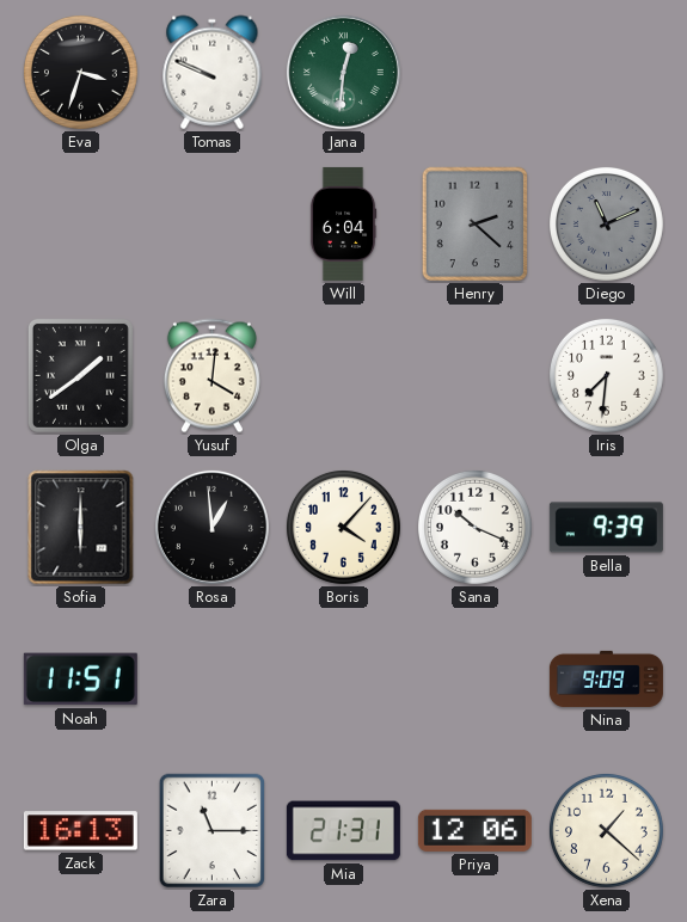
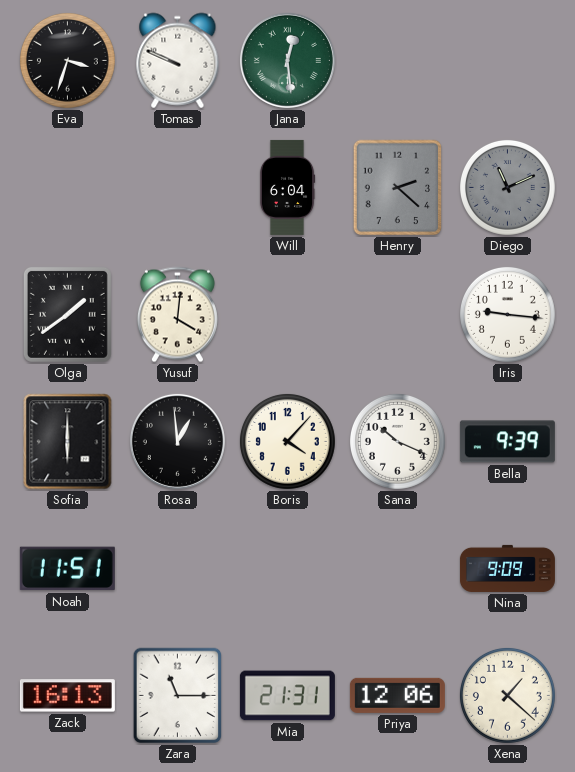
Jana: 12:31 -> 12:29
Iris: 7:31 -> 9:16
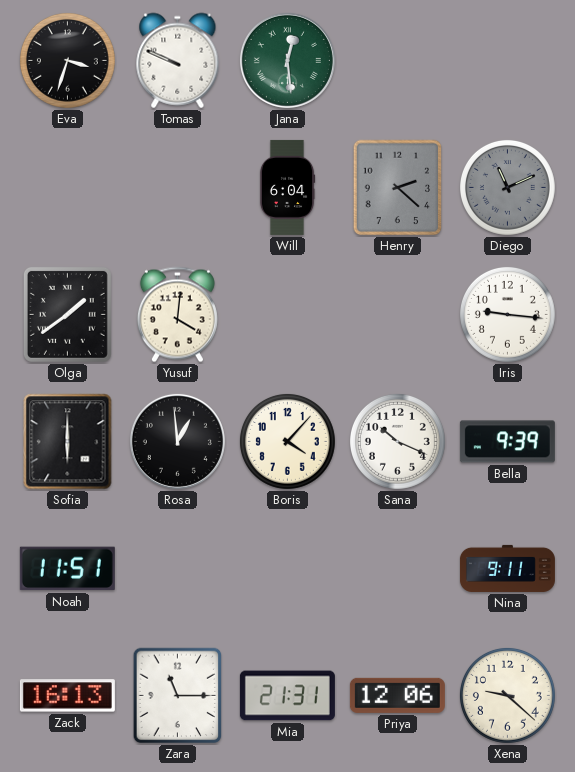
Nina: 9:09 -> 9:11
Xena: 1:22 -> 9:22
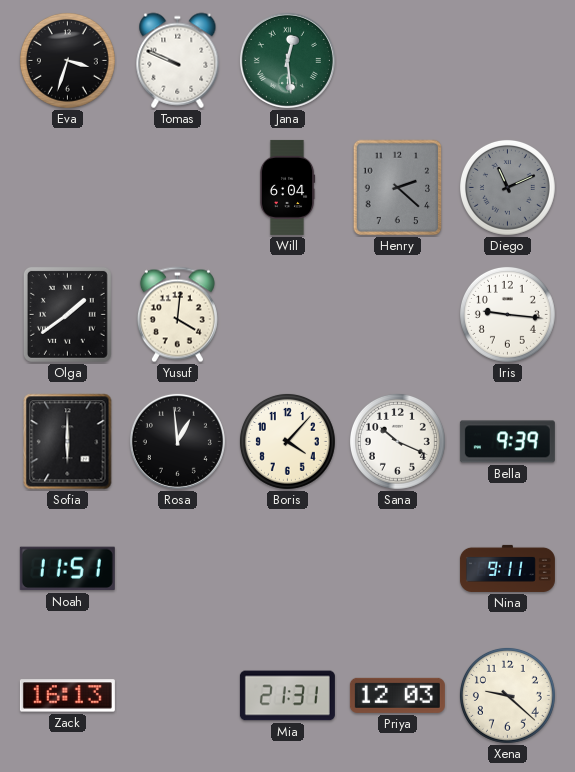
Zara: 11:15 -> none
Priya: 12:06 -> 12:03
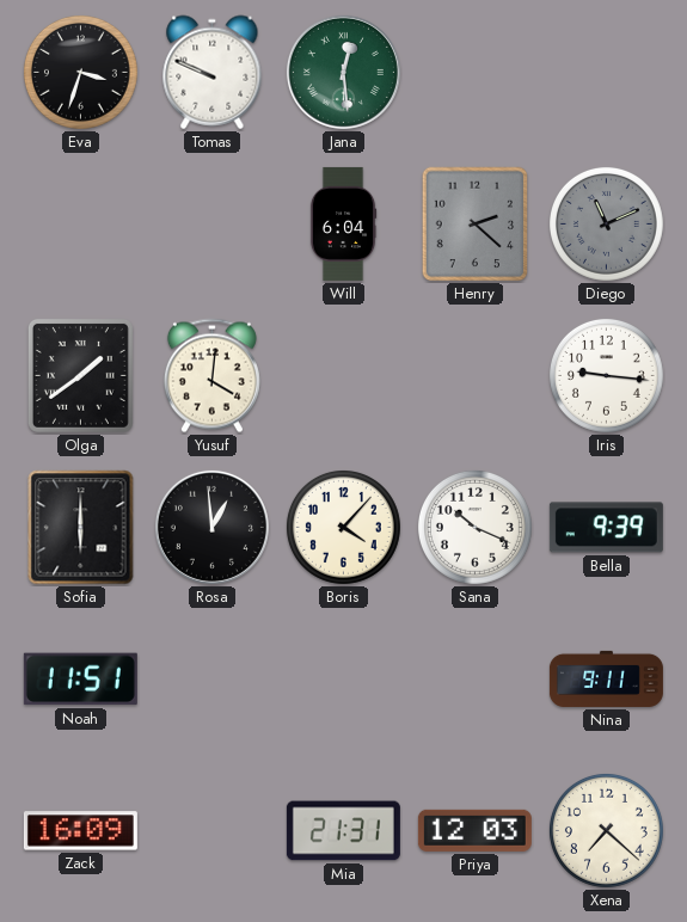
Zack: 16:13 -> 16:09
Xena: 9:22 -> 7:22
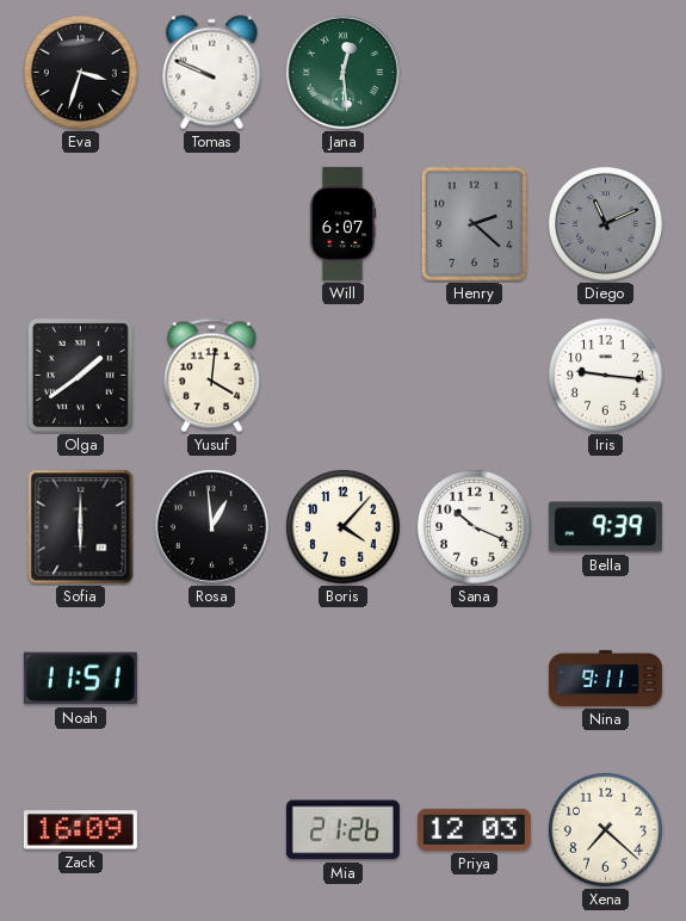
Will: 6:04 -> 6:07
Mia: 21:31 -> 21:26
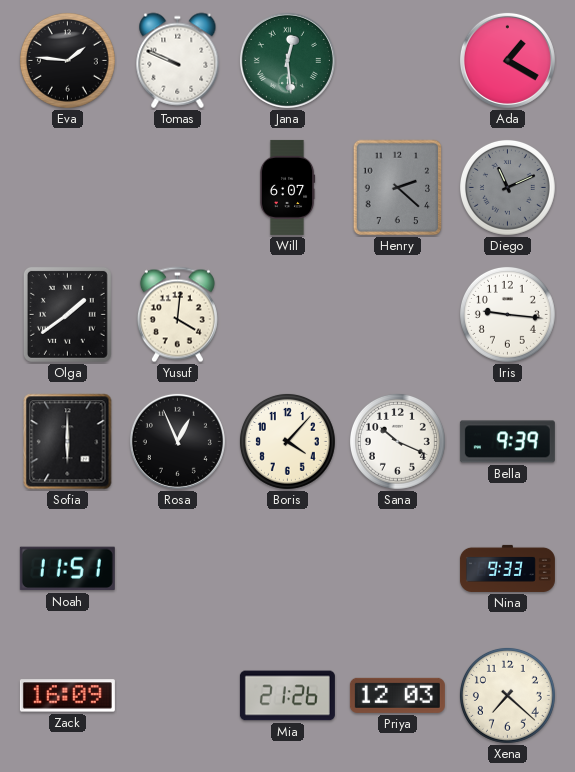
Eva: 3:33 -> 1:46
Ada: none -> 1:20
Rosa: 12:59 -> 12:56
Nina: 9:11 -> 9:33
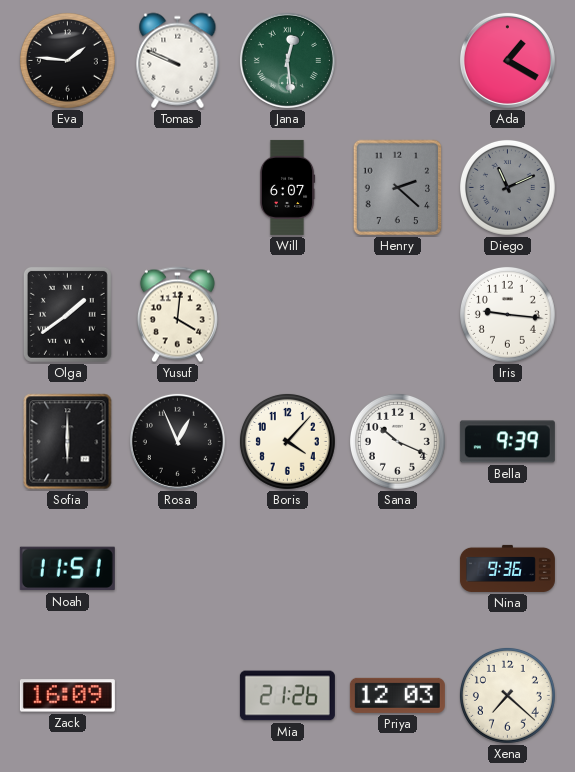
Nina: 9:33 -> 9:36
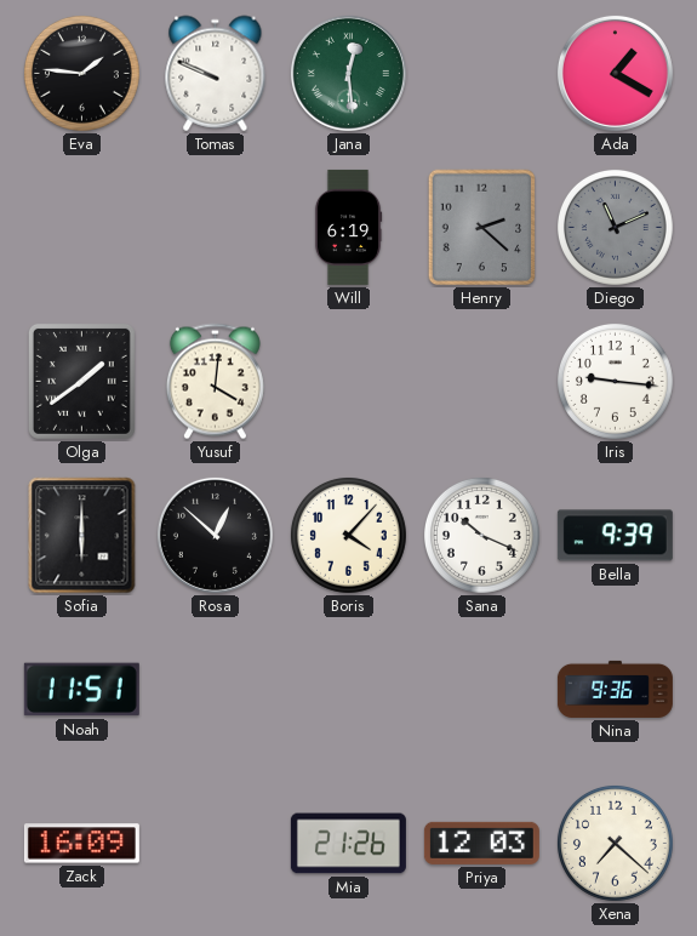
Will: 6:07 -> 6:19
Rosa: 12:56 -> 12:52
